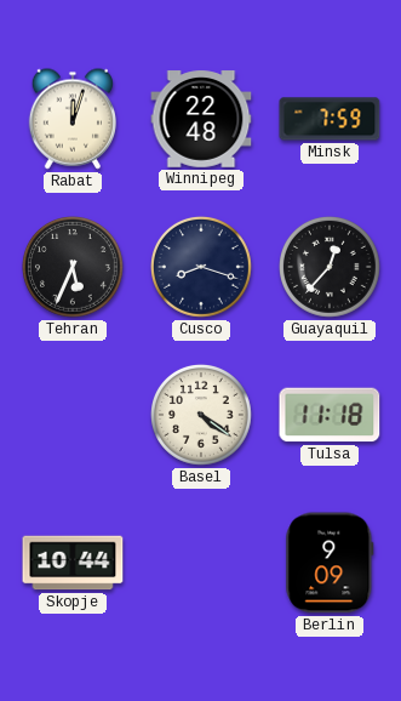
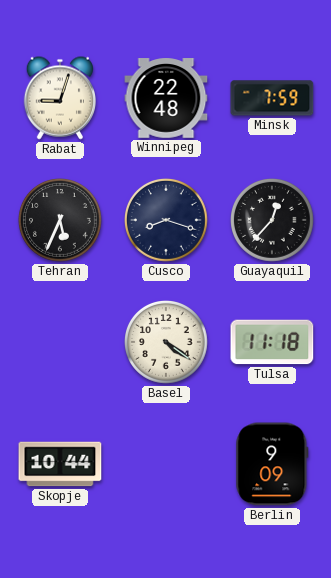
Rabat: 12:03 -> 9:03
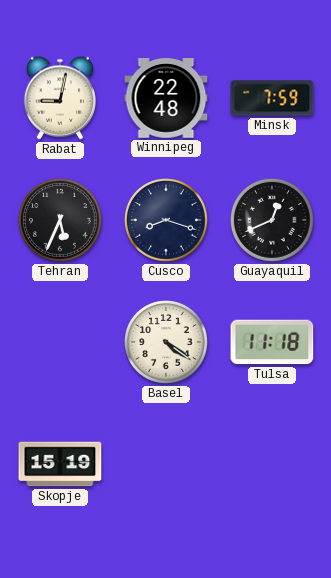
Rabat: 9:03 -> 9:02
Guayaquil: 12:37 -> 12:41
Skopje: 10:44 -> 15:19
Berlin: 9:09 -> none
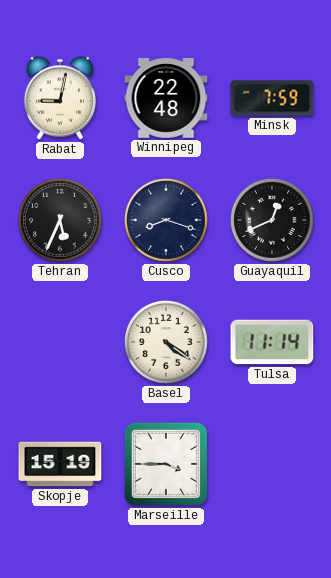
Tulsa: 11:18 -> 11:14
Marseille: none -> 3:45
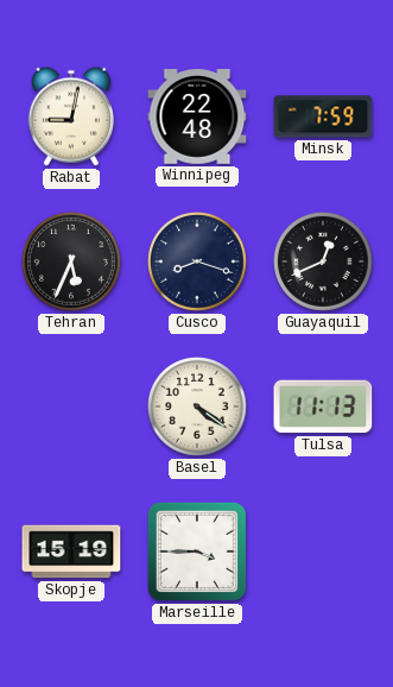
Tulsa: 11:14 -> 11:13
